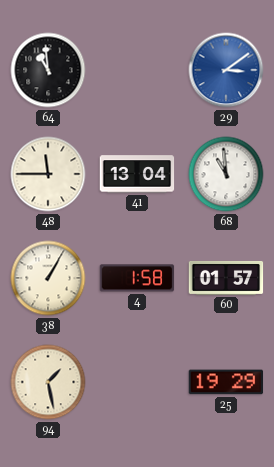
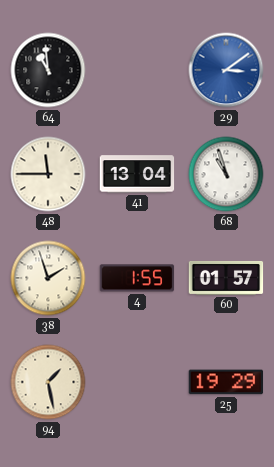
68: 10:59 -> 10:57
38: 1:05 -> 1:57
4: 1:58 -> 1:55
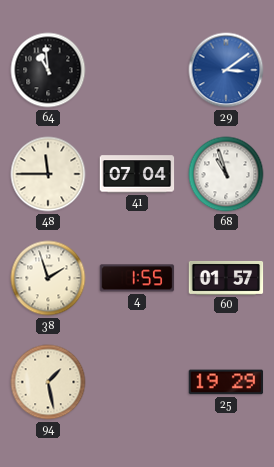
41: 13:04 -> 07:04
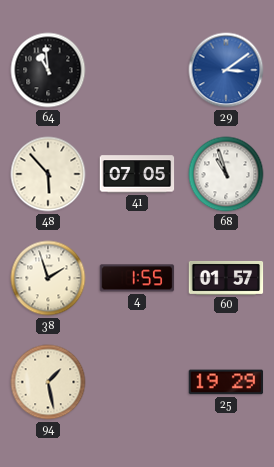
48: 11:45 -> 5:53
41: 07:04 -> 07:05
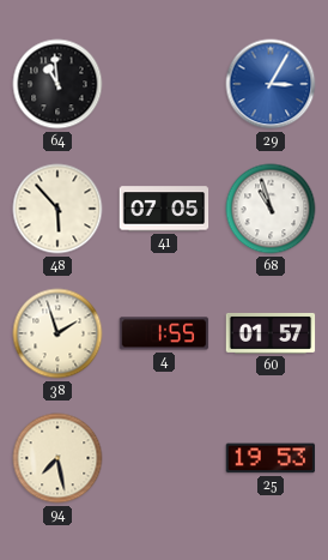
29: 3:09 -> 3:05
94: 1:28 -> 7:28
25: 19:29 -> 19:53
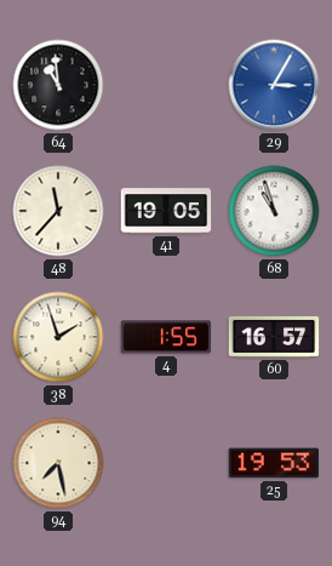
48: 5:53 -> 11:37
41: 07:05 -> 19:05
60: 01:57 -> 16:57
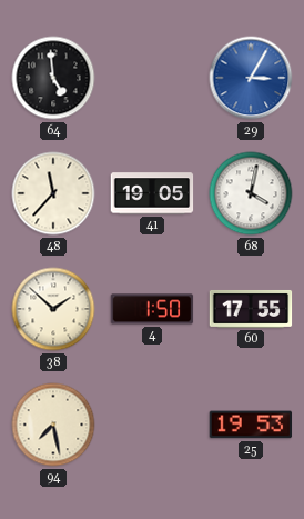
64: 10:59 -> 4:59
68: 10:57 -> 4:02
38: 1:57 -> 1:52
4: 1:55 -> 1:50
60: 16:57 -> 17:55
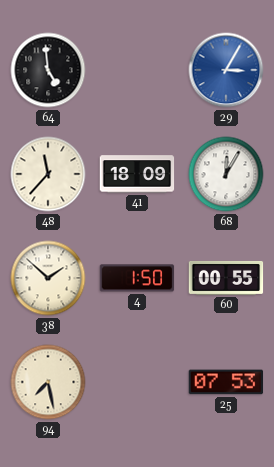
41: 19:05 -> 18:09
68: 4:02 -> 12:05
60: 17:55 -> 00:55
25: 19:53 -> 07:53
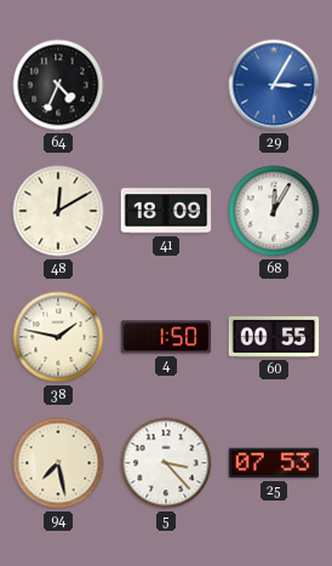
64: 4:59 -> 4:34
48: 11:37 -> 12:10
38: 1:52 -> 1:47
5: none -> 3:23
